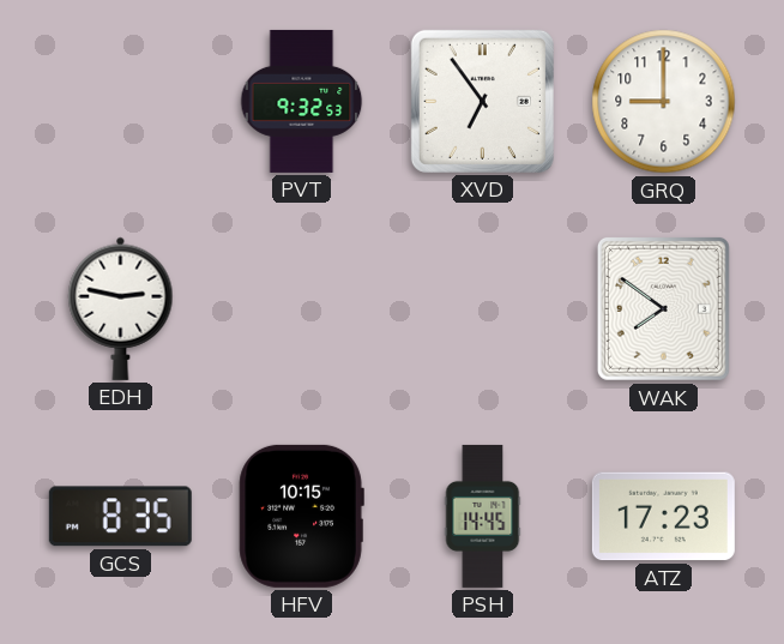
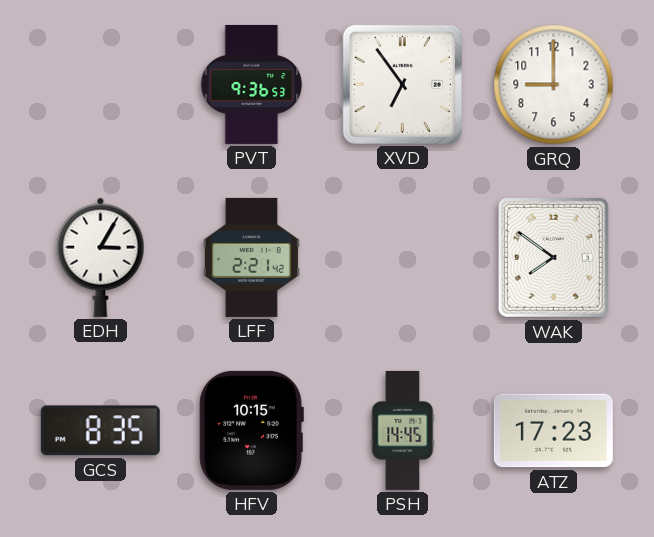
PVT: 9:32 -> 9:36
EDH: 2:47 -> 3:05
LFF: none -> 2:21
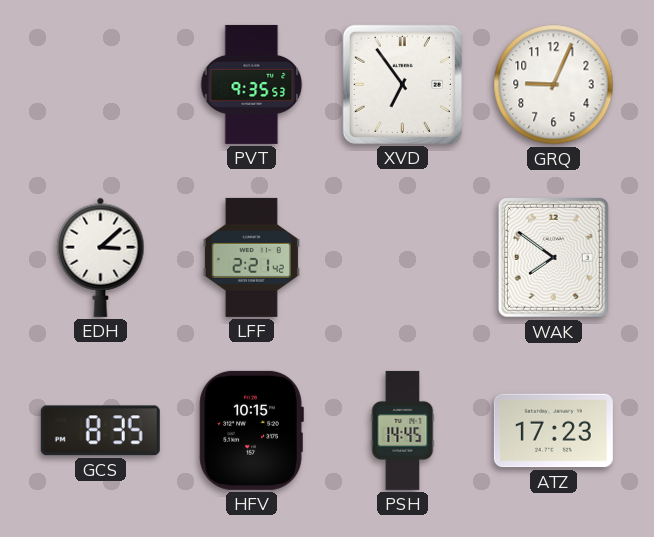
PVT: 9:36 -> 9:35
GRQ: 9:00 -> 9:04
EDH: 3:05 -> 3:08
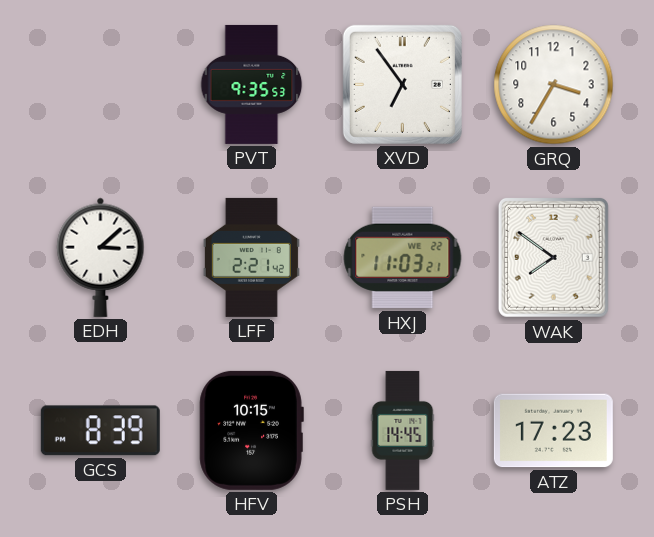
GRQ: 9:04 -> 3:35
HXJ: none -> 11:03
GCS: 8:35 -> 8:39
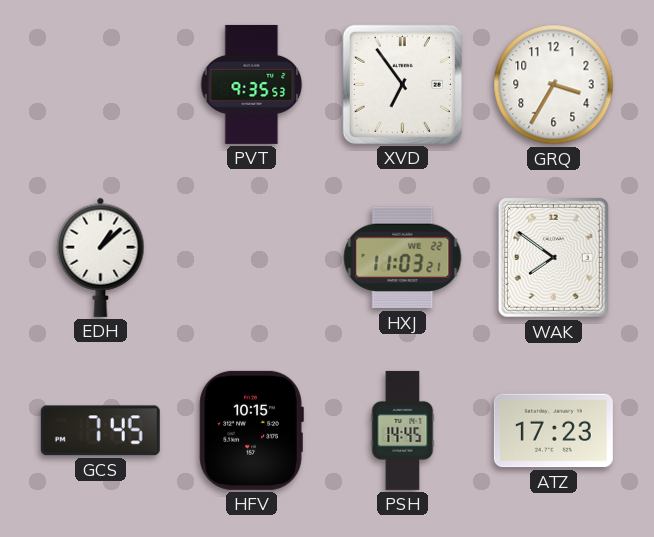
EDH: 3:08 -> 1:08
LFF: 2:21 -> none
GCS: 8:39 -> 7:45
